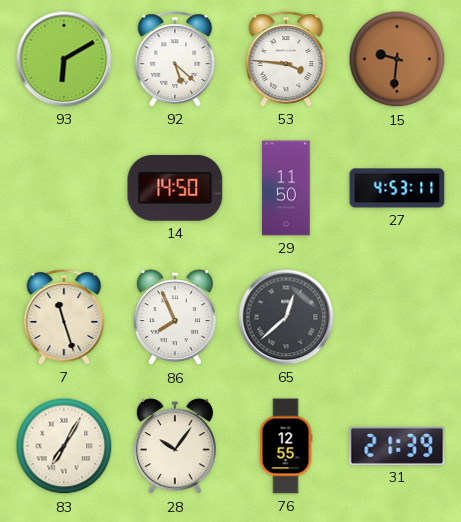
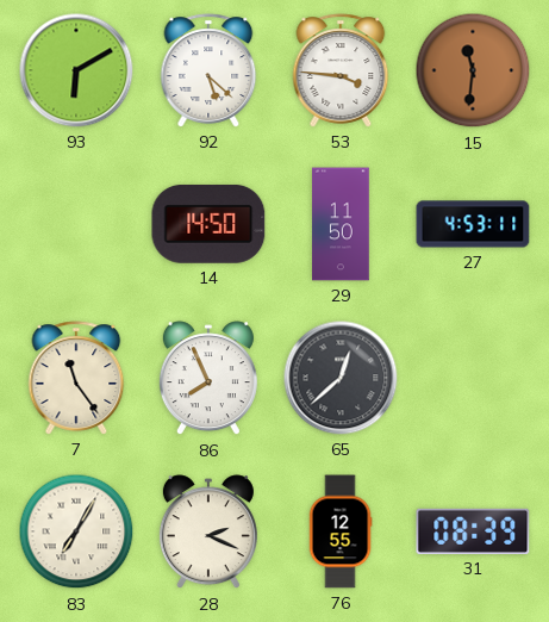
15: 9:31 -> 11:31
7: 11:27 -> 11:24
28: 10:06 -> 2:19
31: 21:39 -> 08:39
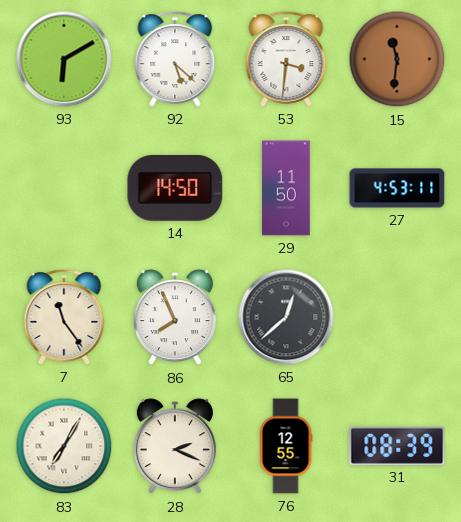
53: 3:46 -> 3:31
